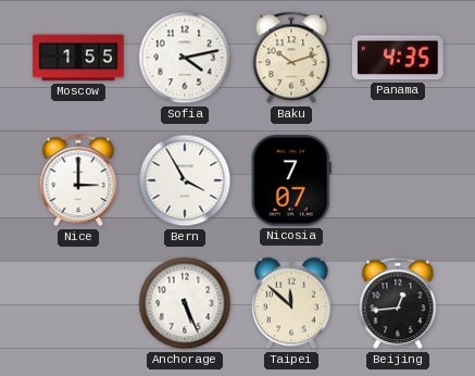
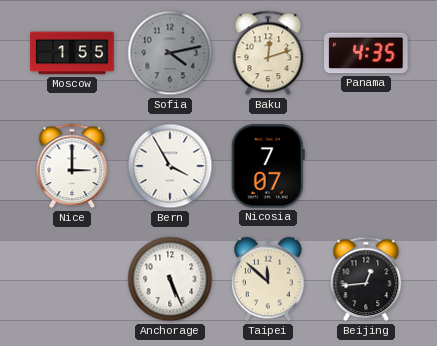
Sofia dial: white -> grey
Baku: 10:12 -> 12:12
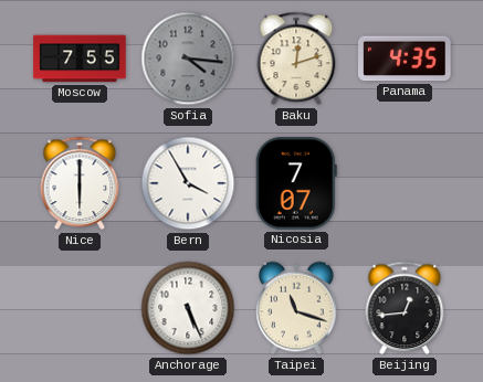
Moscow: 1:55 -> 7:55
Sofia: 4:13 -> 4:16
Nice: 3:00 -> 6:00
Taipei: 11:52 -> 11:18
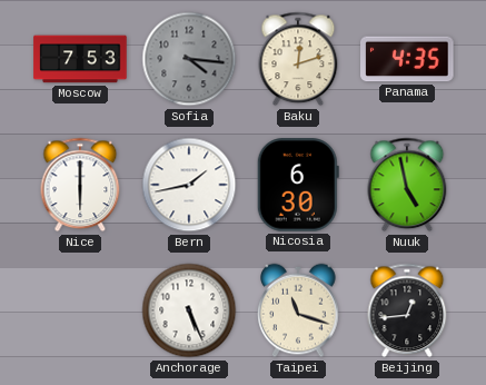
Moscow: 7:55 -> 7:53
Bern: 3:55 -> 1:43
Nicosia: 7:07 -> 6:30
Nuuk: none -> 4:58
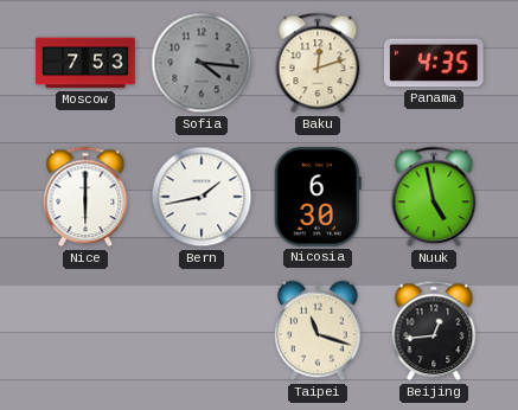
Anchorage: 5:26 -> none
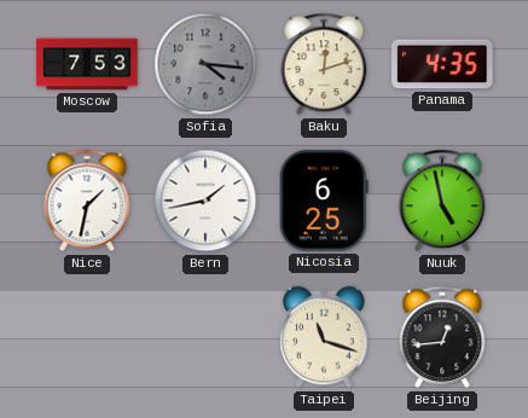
Nice: 6:00 -> 1:32
Nicosia: 6:30 -> 6:25
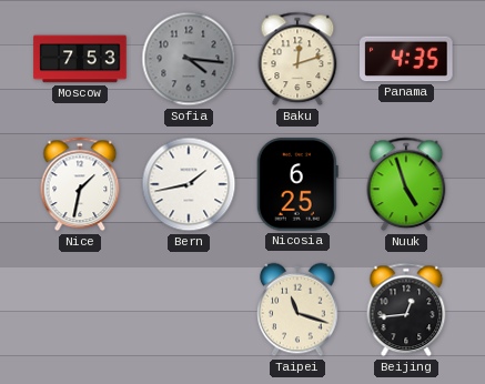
Nuuk: 4:58 -> 4:57
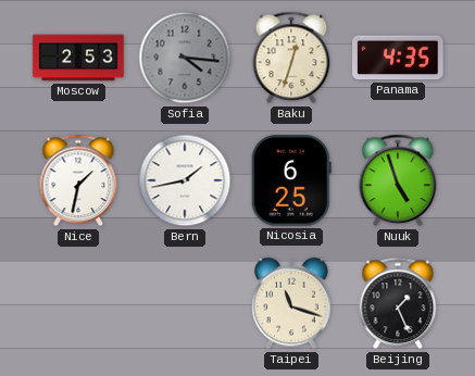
Moscow: 7:53 -> 2:53
Baku: 12:12 -> 12:33
Beijing: 12:44 -> 1:26
